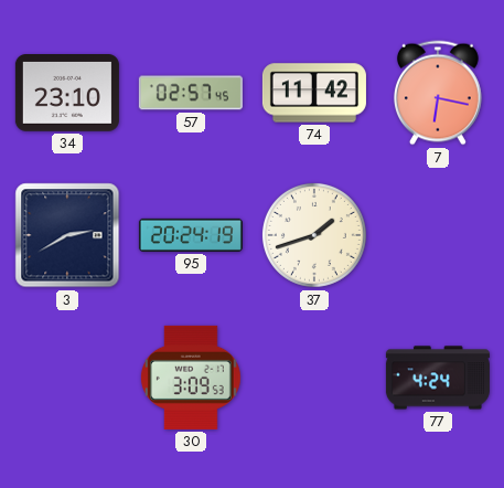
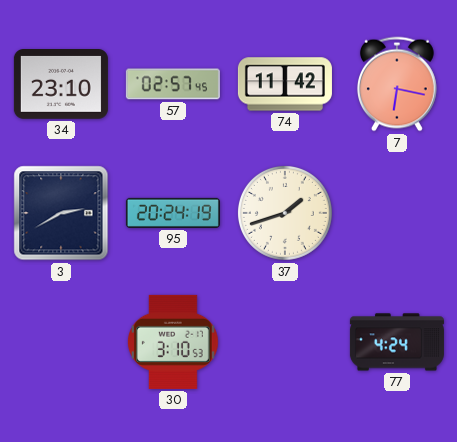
30: 3:09 -> 3:10
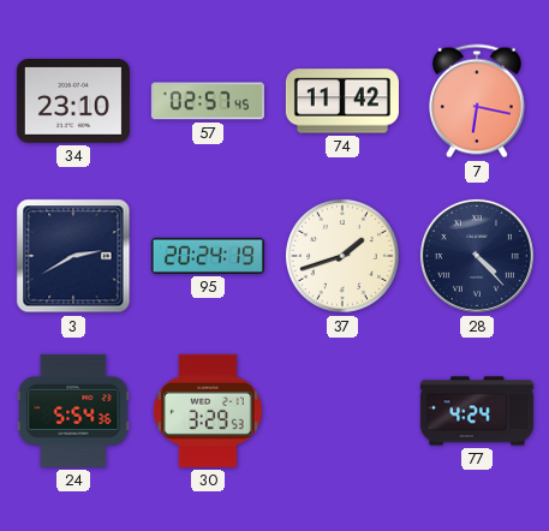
28: none -> 4:23
24: none -> 5:54
30: 3:10 -> 3:29
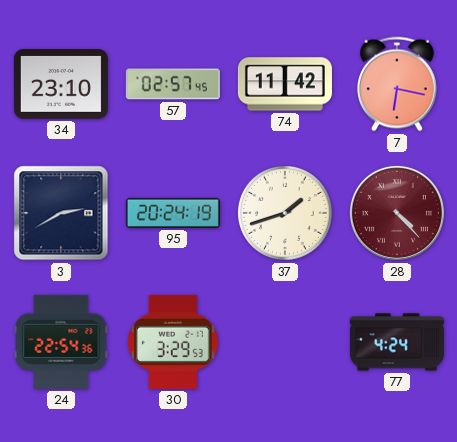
28 dial: navy -> burgundy
24: 5:54 -> 22:54
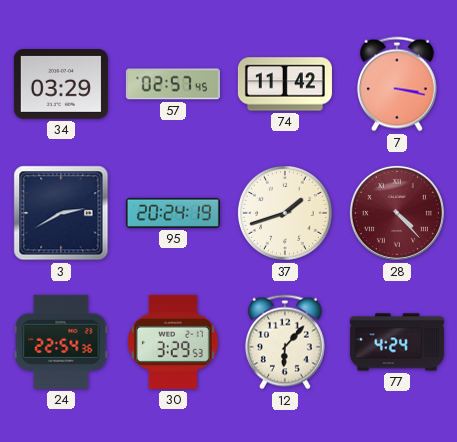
34: 23:10 -> 03:29
7: 6:17 -> 3:17
12: none -> 6:07
